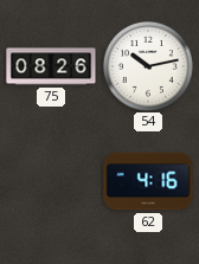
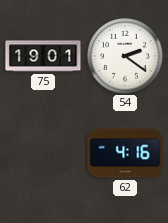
75: 08:26 -> 19:01
54: 10:13 -> 2:21
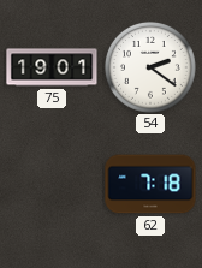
62: 4:16 -> 7:18
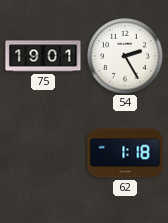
54: 2:21 -> 2:25
62: 7:18 -> 1:18
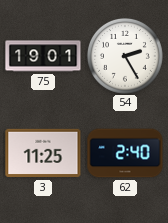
3: none -> 11:25
62: 1:18 -> 2:40
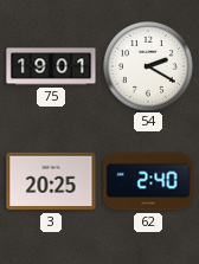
54: 2:25 -> 2:20
3: 11:25 -> 20:25
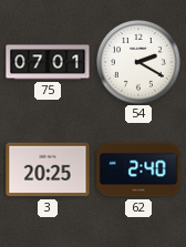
75: 19:01 -> 07:01
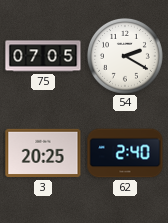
75: 07:01 -> 07:05
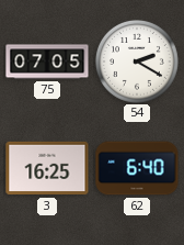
3: 20:25 -> 16:25
62: 2:40 -> 6:40
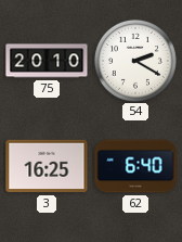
75: 07:05 -> 20:10
